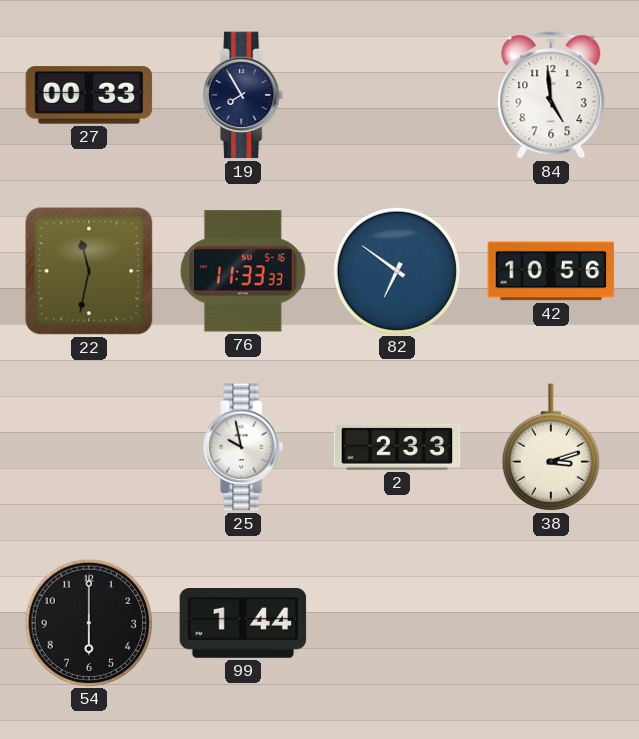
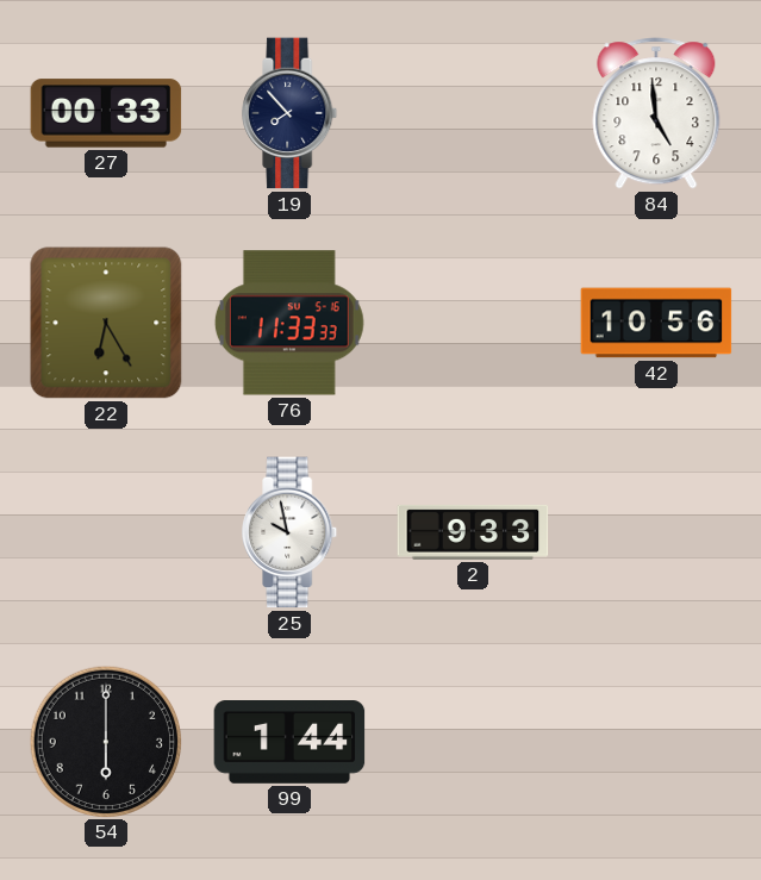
19: 7:55 -> 7:53
22: 11:32 -> 6:25
82: 6:51 -> none
2: 2:33 -> 9:33
38: 3:12 -> none
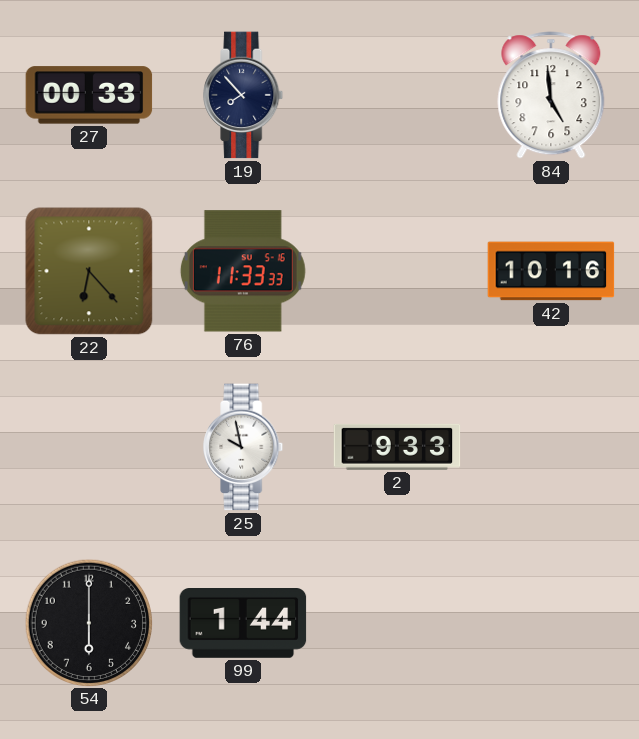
22: 6:25 -> 6:23
42: 10:56 -> 10:16
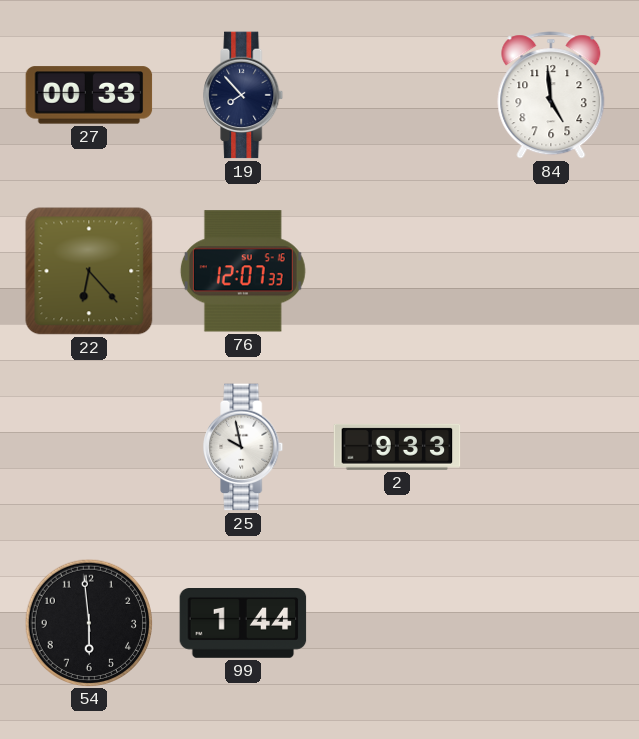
76: 11:33 -> 12:07
42: 10:16 -> none
54: 6:00 -> 5:59
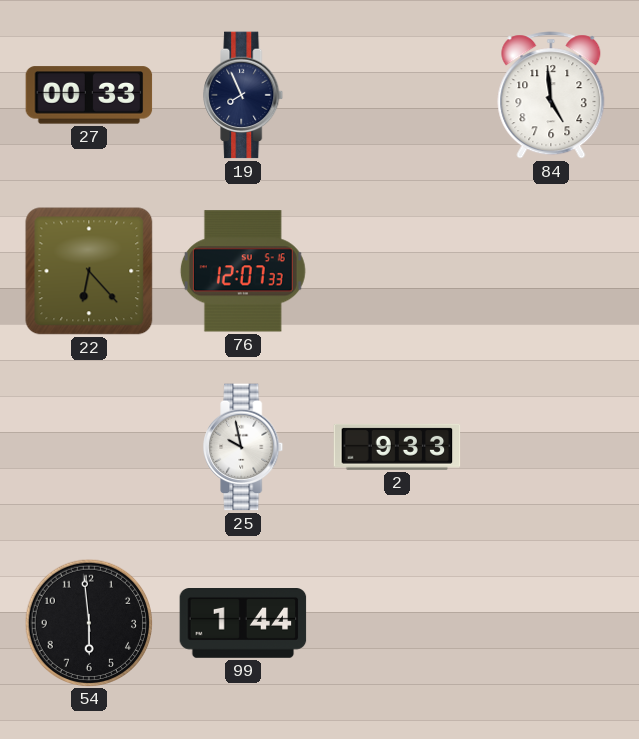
19: 7:53 -> 7:56
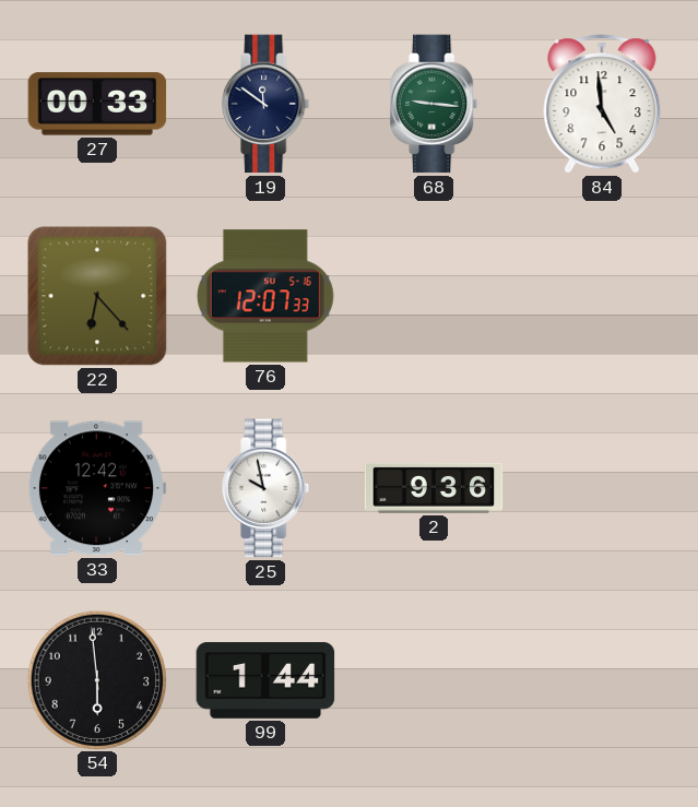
19: 7:56 -> 11:51
68: none -> 9:16
33: none -> 12:42
2: 9:33 -> 9:36
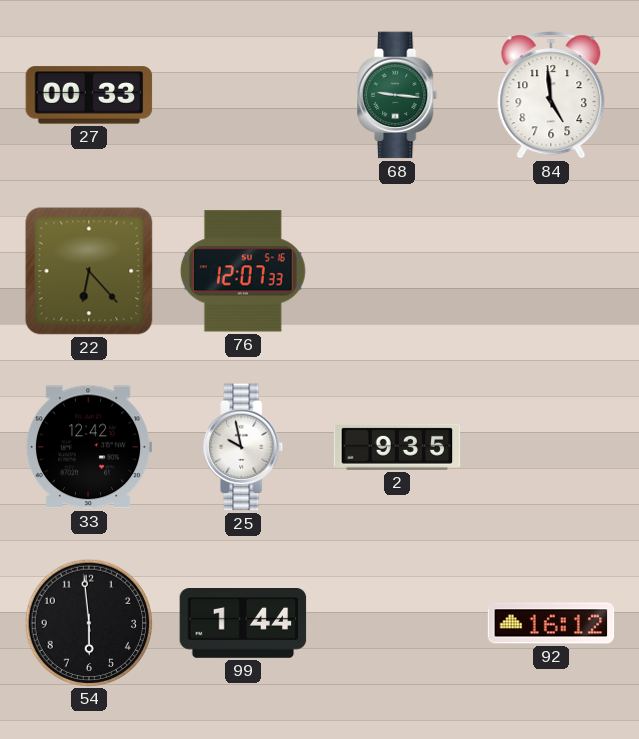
19: 11:51 -> none
2: 9:36 -> 9:35
92: none -> 16:12
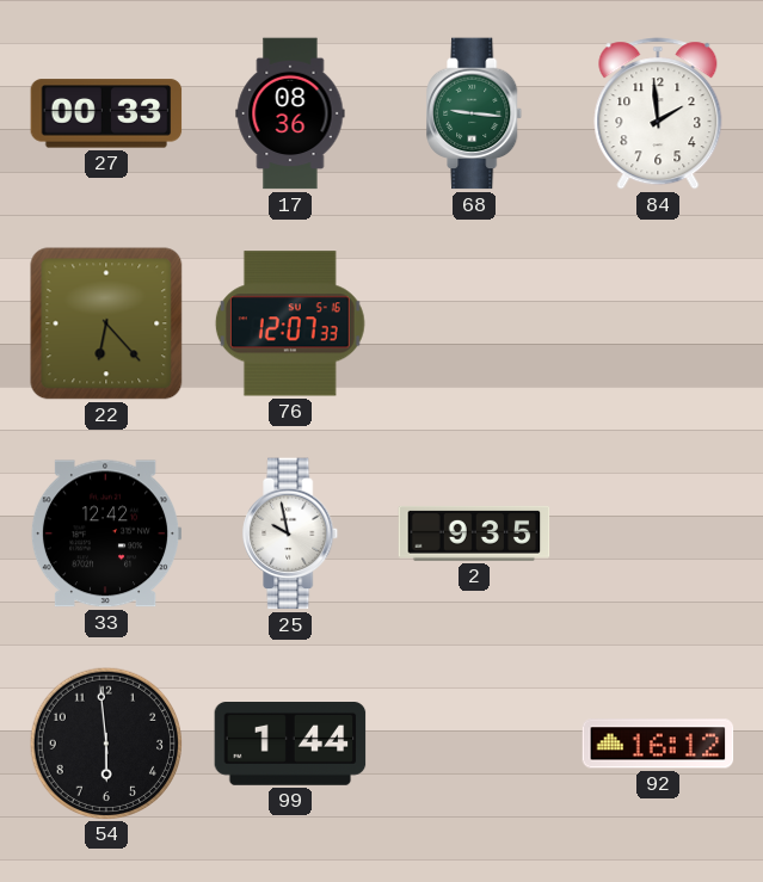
17: none -> 08:36
84: 4:59 -> 1:59
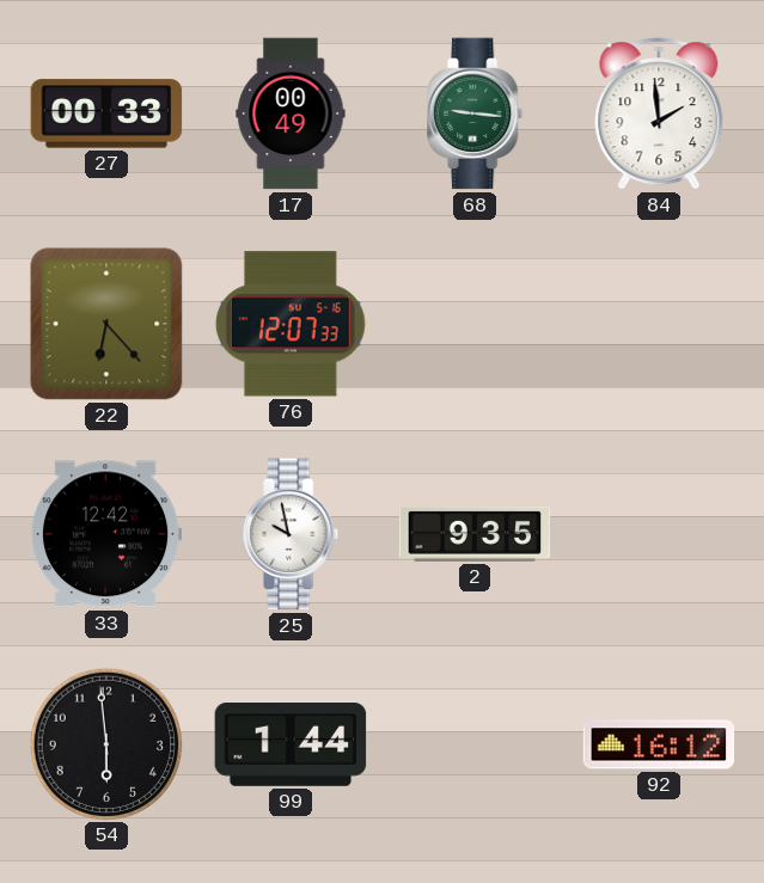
17: 08:36 -> 00:49
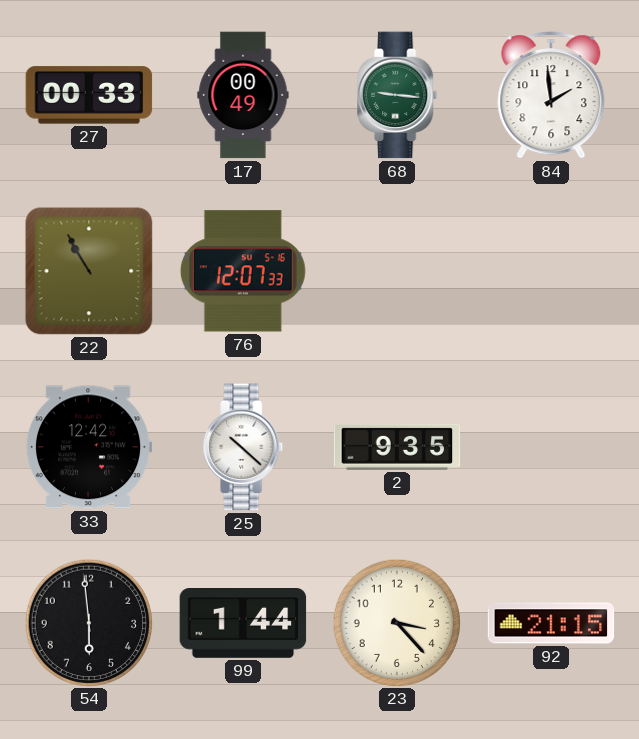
22: 6:23 -> 10:55
25: 9:58 -> 10:22
23: none -> 3:23
92: 16:12 -> 21:15
